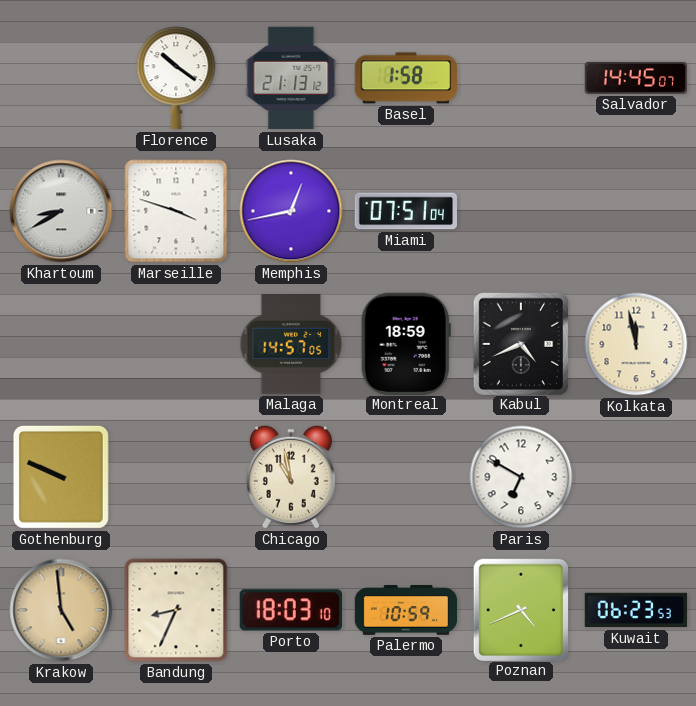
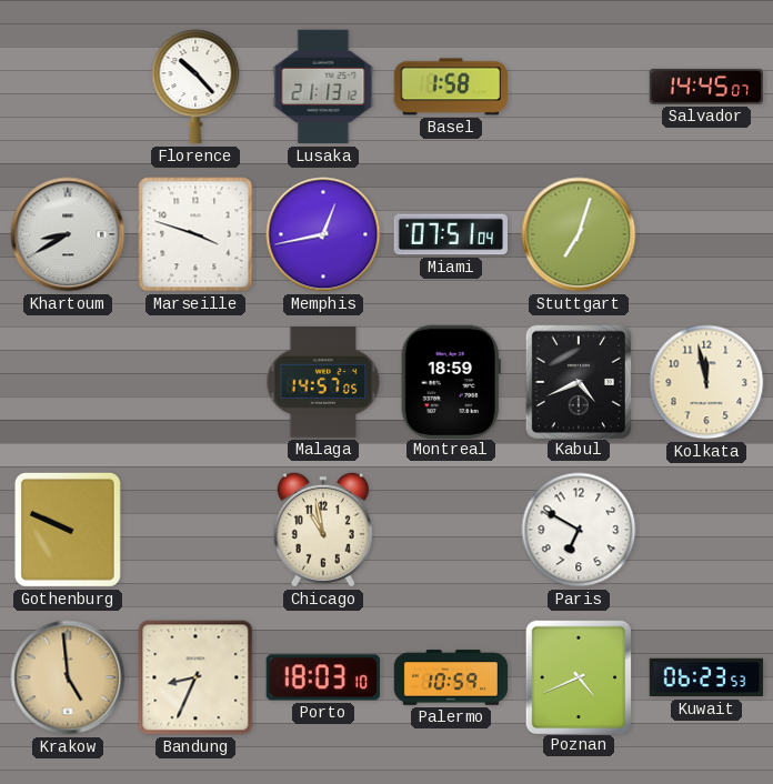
Florence: 10:21 -> 10:23
Stuttgart: none -> 7:03
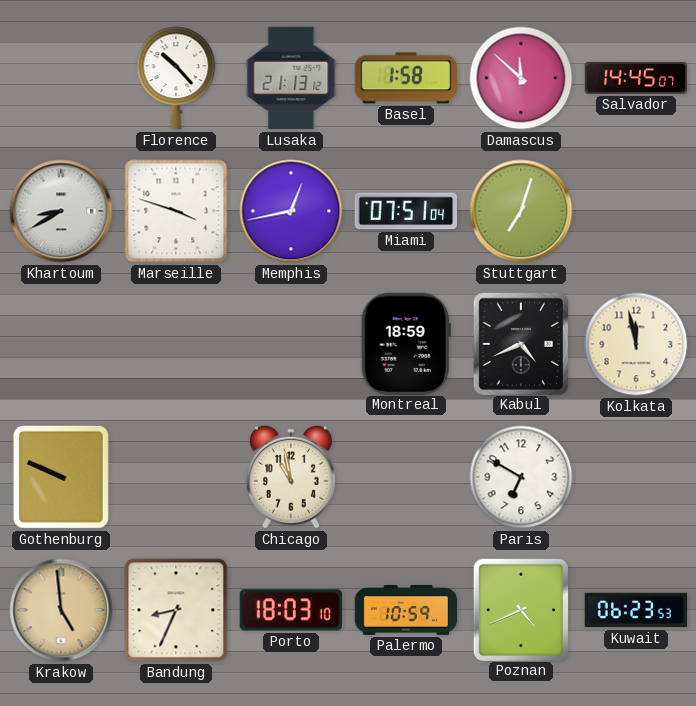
Damascus: none -> 11:52
Malaga: 14:57 -> none
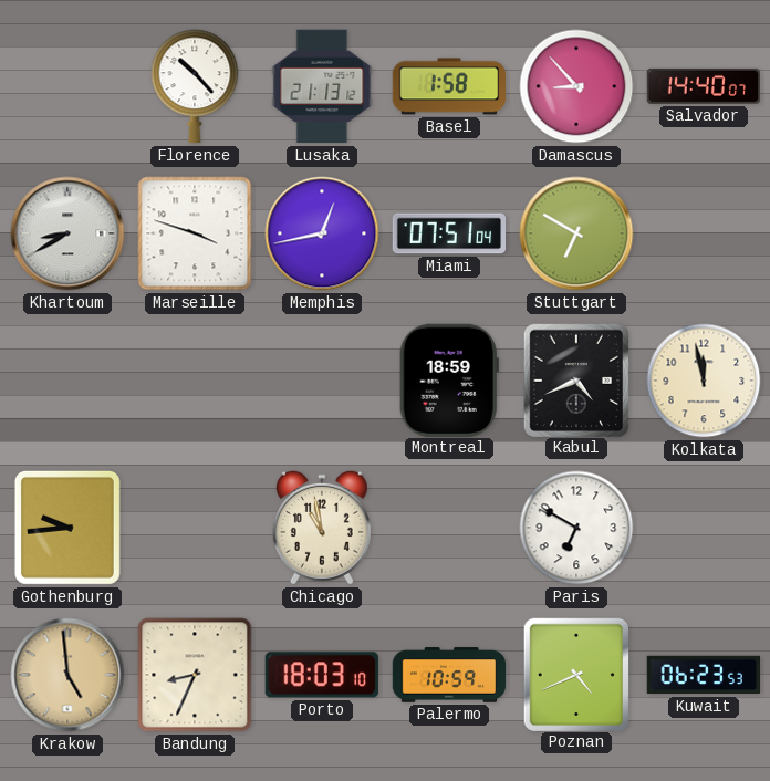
Damascus: 11:52 -> 8:53
Salvador: 14:45 -> 14:40
Stuttgart: 7:03 -> 6:50
Gothenburg: 9:49 -> 9:44
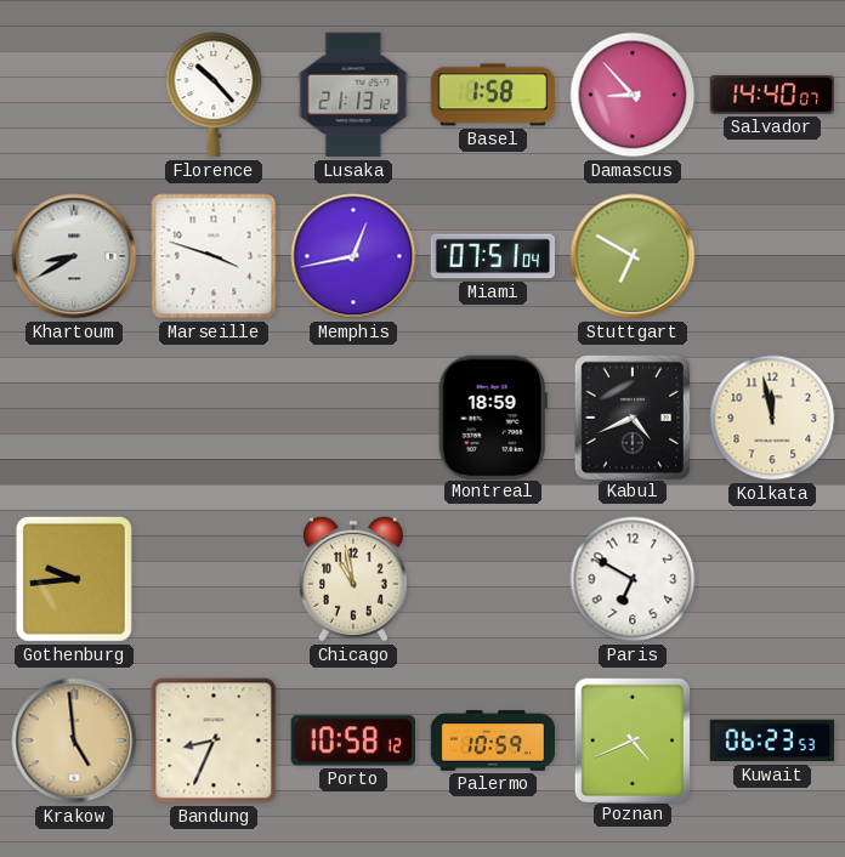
Porto: 18:03 -> 10:58
